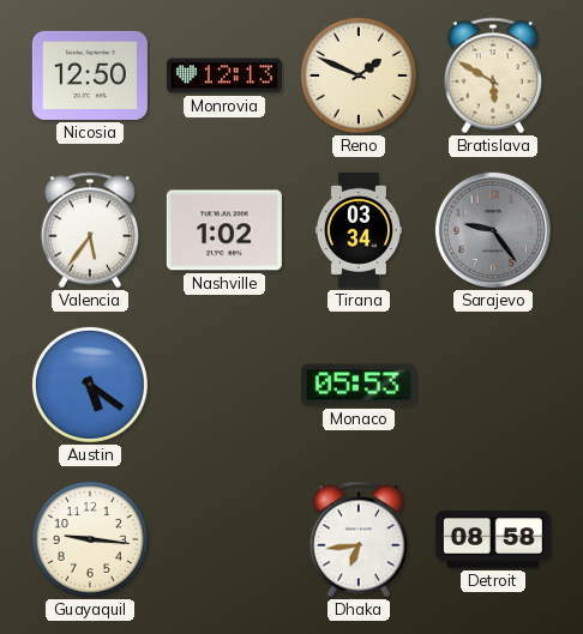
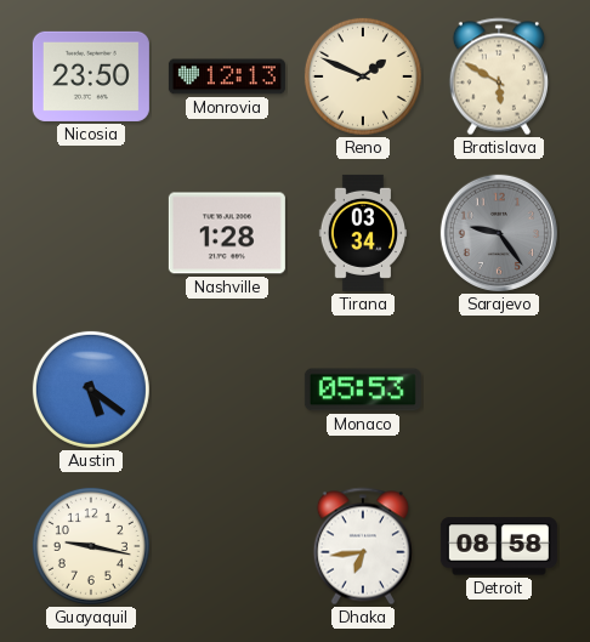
Nicosia: 12:50 -> 23:50
Valencia: 5:36 -> none
Nashville: 1:02 -> 1:28
Guayaquil: 9:16 -> 9:17
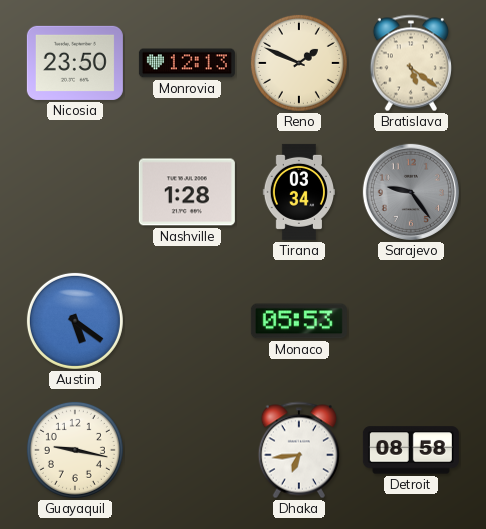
Bratislava: 5:50 -> 5:21
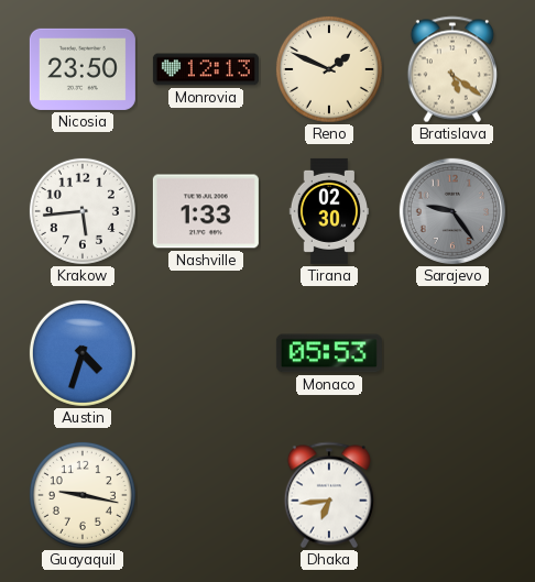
Krakow: none -> 5:44
Nashville: 1:28 -> 1:33
Tirana: 03:34 -> 02:30
Austin: 5:21 -> 4:33
Detroit: 08:58 -> none
